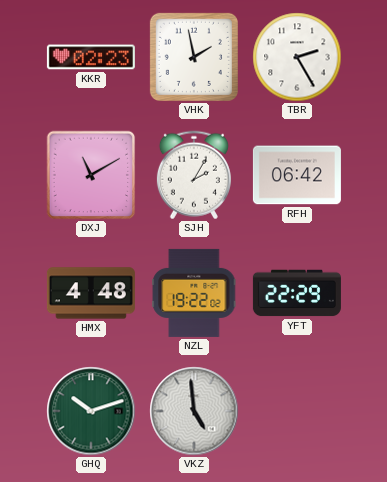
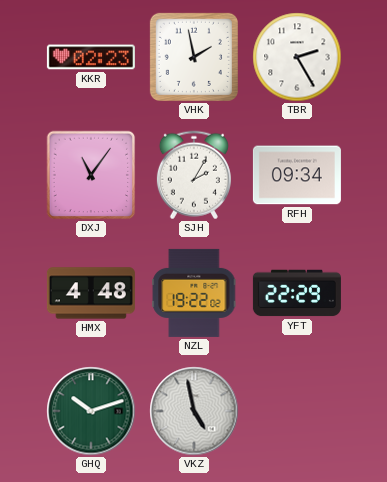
DXJ: 11:10 -> 11:06
RFH: 06:42 -> 09:34
VKZ: 4:59 -> 4:58
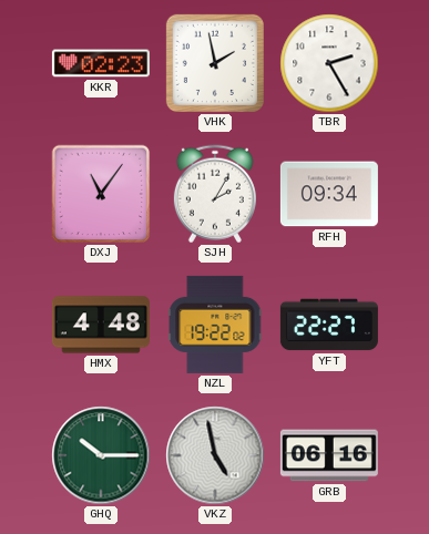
YFT: 22:29 -> 22:27
GHQ: 10:12 -> 10:15
GRB: none -> 06:16
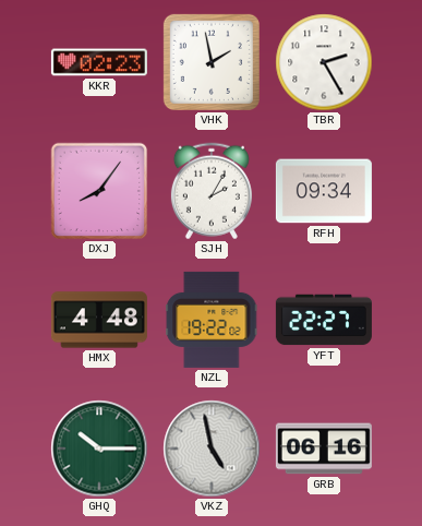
DXJ: 11:06 -> 8:06
